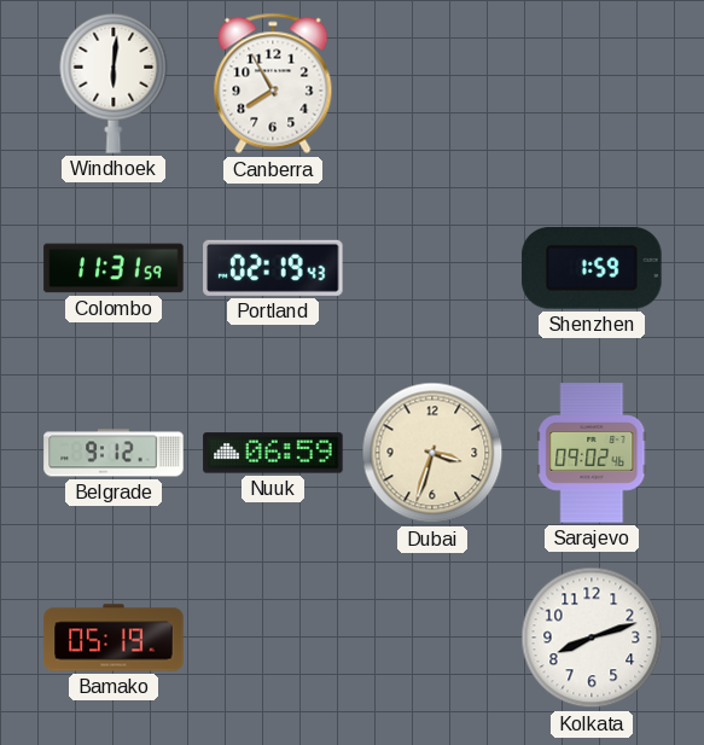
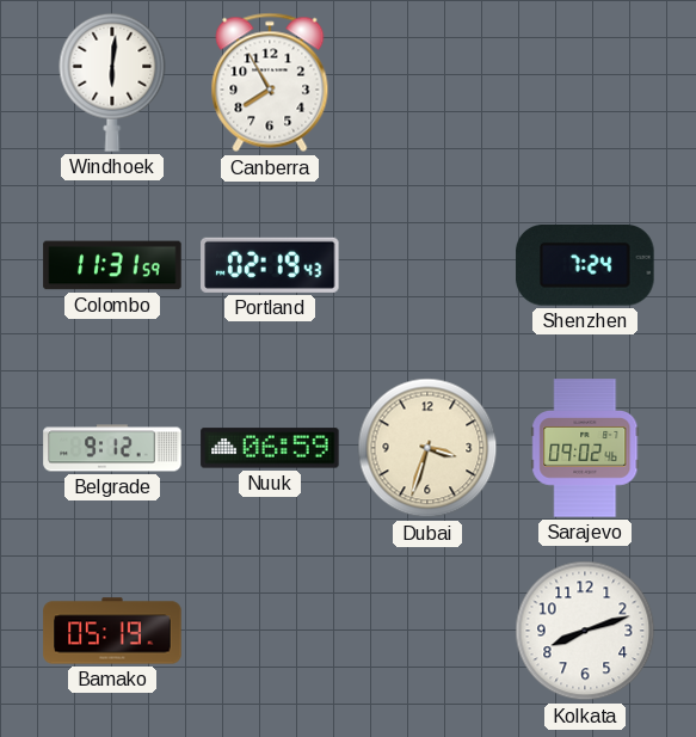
Shenzhen: 1:59 -> 7:24
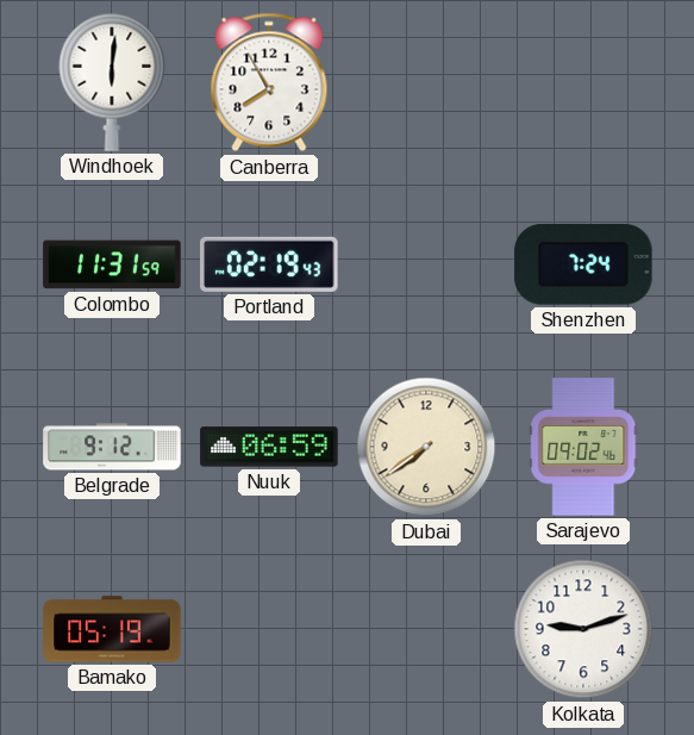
Dubai: 3:33 -> 7:39
Kolkata: 8:12 -> 9:12
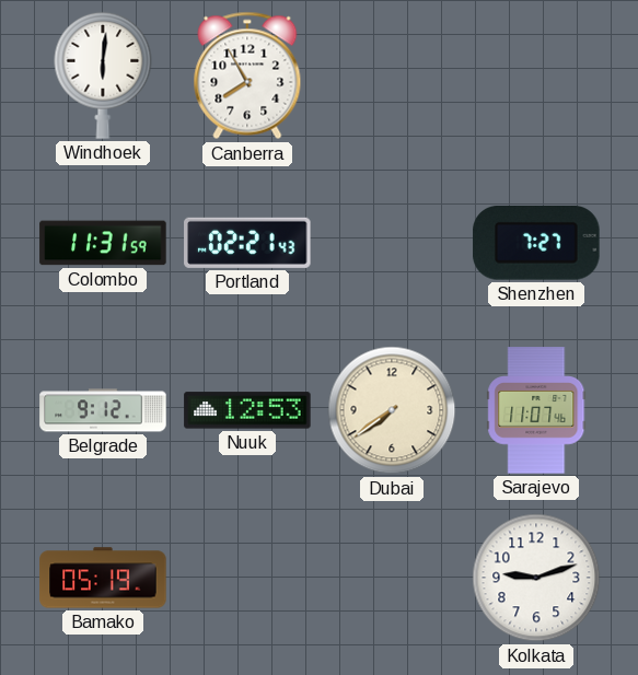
Portland: 02:19 -> 02:21
Shenzhen: 7:24 -> 7:27
Nuuk: 06:59 -> 12:53
Sarajevo: 09:02 -> 11:07
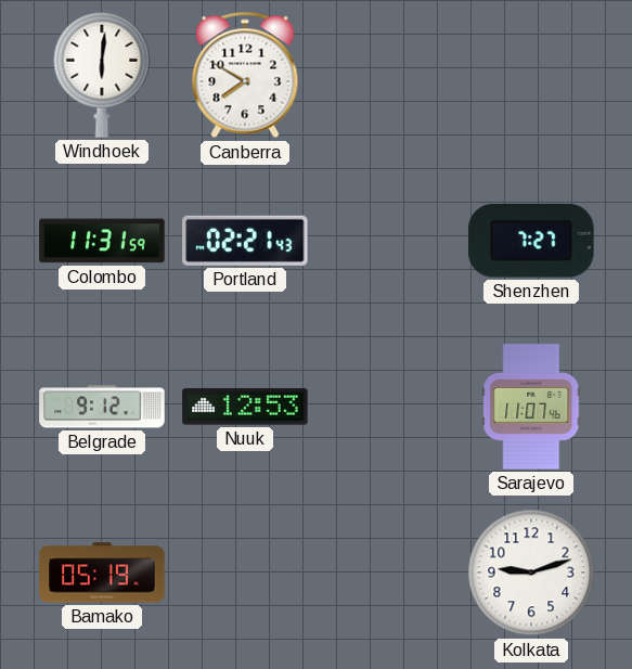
Canberra: 7:55 -> 7:50
Dubai: 7:39 -> none
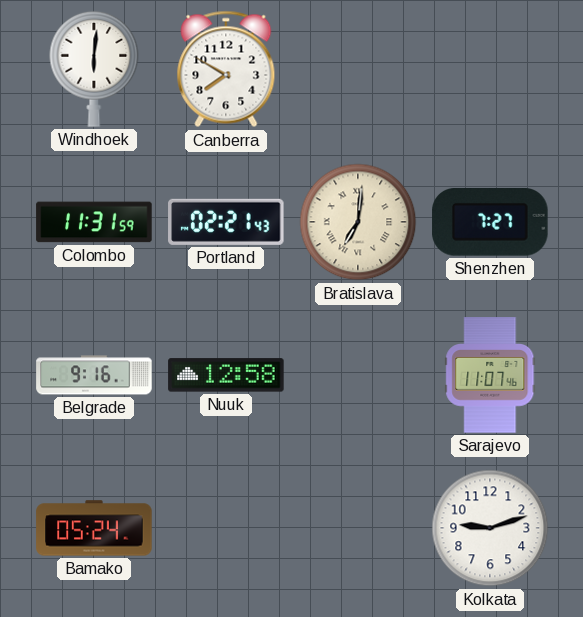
Bratislava: none -> 7:01
Belgrade: 9:12 -> 9:16
Nuuk: 12:53 -> 12:58
Bamako: 05:19 -> 05:24
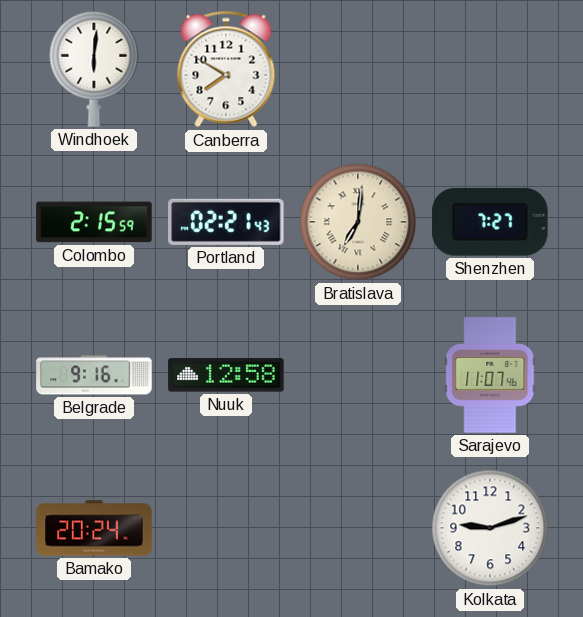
Colombo: 11:31 -> 2:15
Bamako: 05:24 -> 20:24
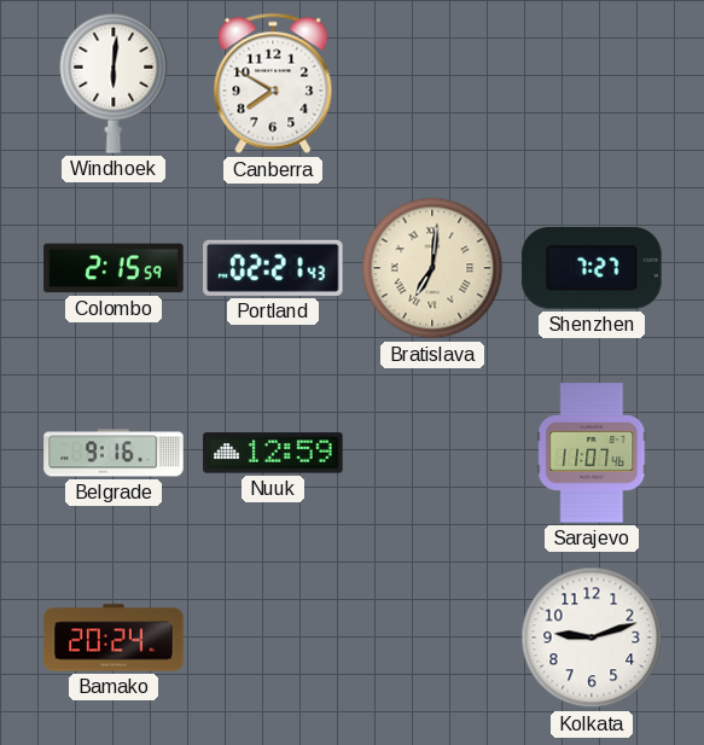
Nuuk: 12:58 -> 12:59
